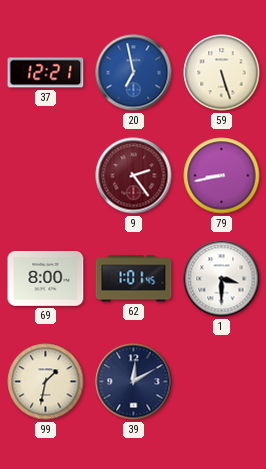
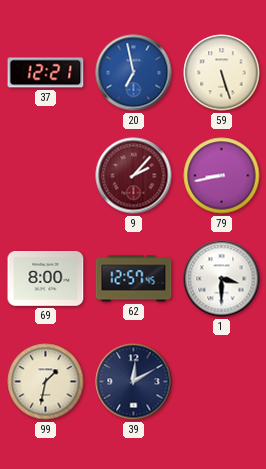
9: 2:24 -> 2:07
62: 1:01 -> 12:57
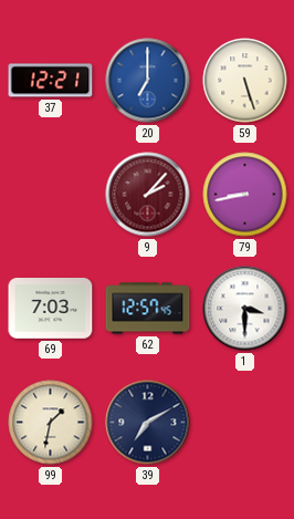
20: 6:58 -> 7:00
69: 8:00 -> 7:03
39: 12:10 -> 7:10
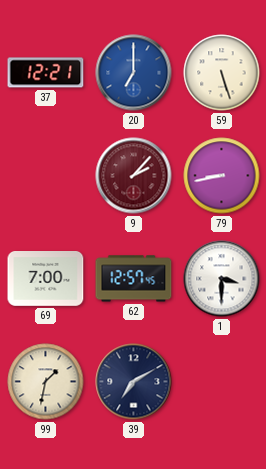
69: 7:03 -> 7:00
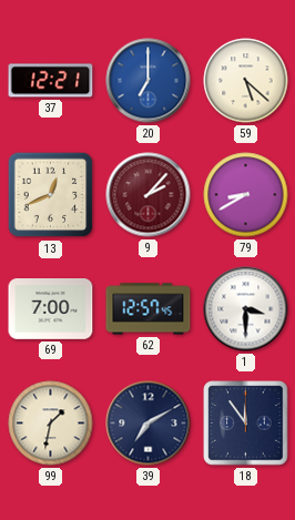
59: 5:27 -> 5:22
13: none -> 12:41
79: 8:43 -> 8:40
18: none -> 11:54
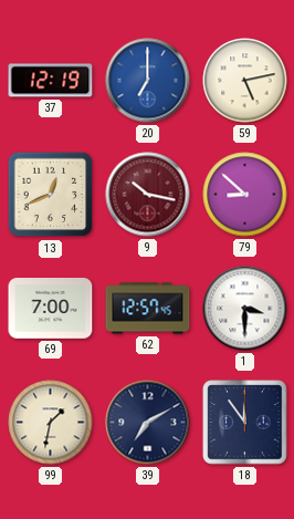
37: 12:21 -> 12:19
59: 5:22 -> 5:13
9: 2:07 -> 10:17
79: 8:40 -> 8:52
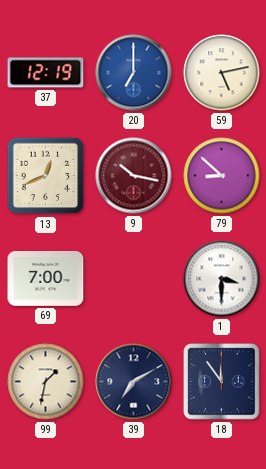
62: 12:57 -> none
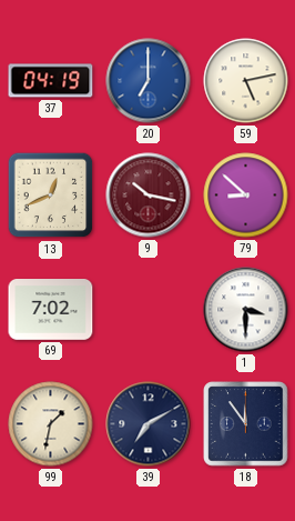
37: 12:19 -> 04:19
69: 7:00 -> 7:02
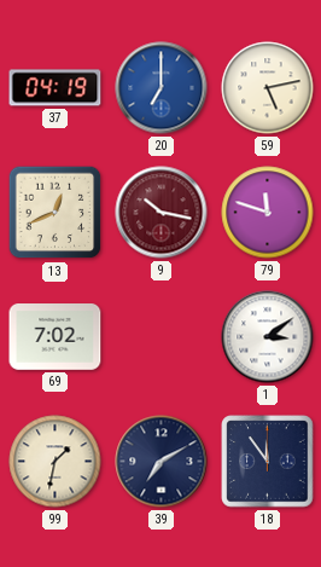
79: 8:52 -> 11:48
1: 3:30 -> 3:09
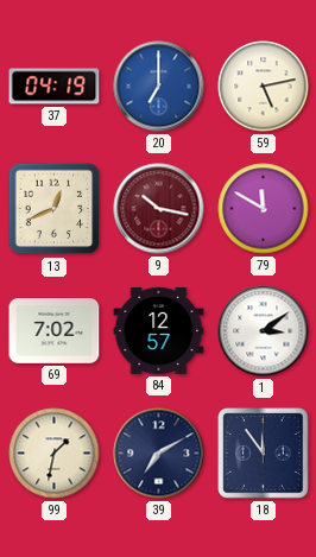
79: 11:48 -> 11:50
84: none -> 12:57
